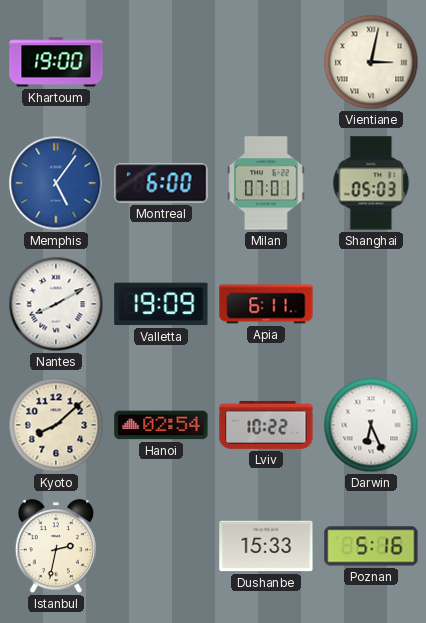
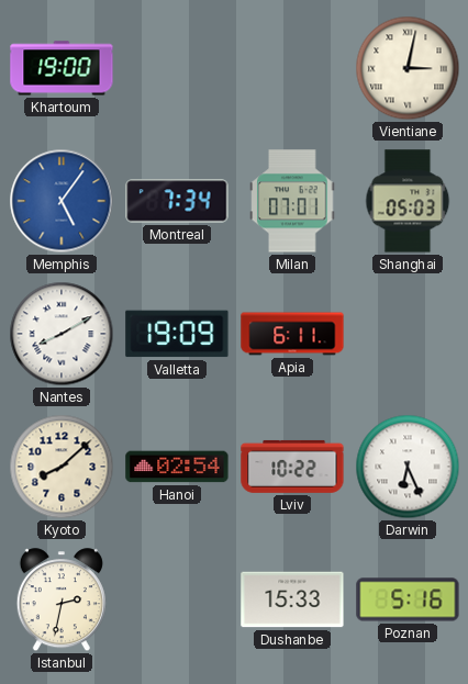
Montreal: 6:00 -> 7:34
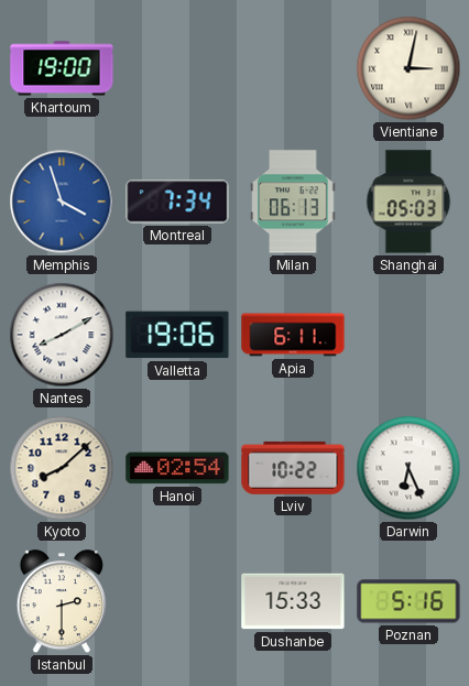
Memphis: 5:06 -> 3:57
Milan: 07:01 -> 06:13
Valletta: 19:09 -> 19:06
Istanbul: 2:32 -> 2:30
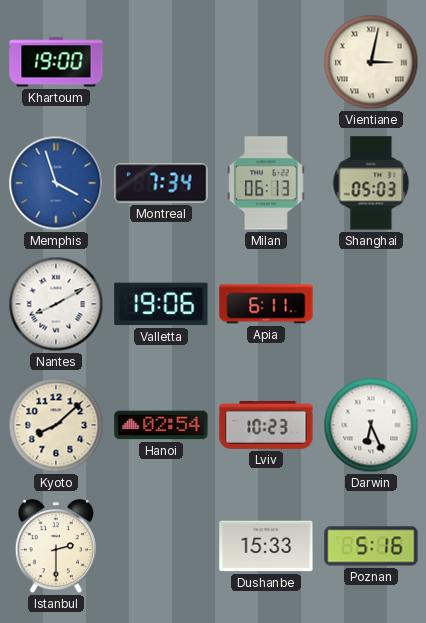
Lviv: 10:22 -> 10:23
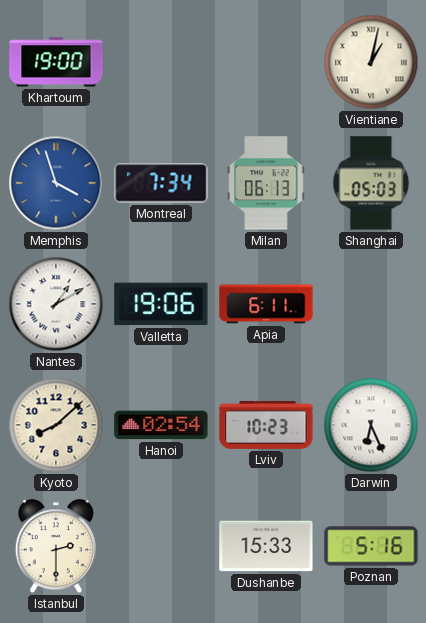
Vientiane: 3:02 -> 1:02
Nantes: 8:10 -> 1:10
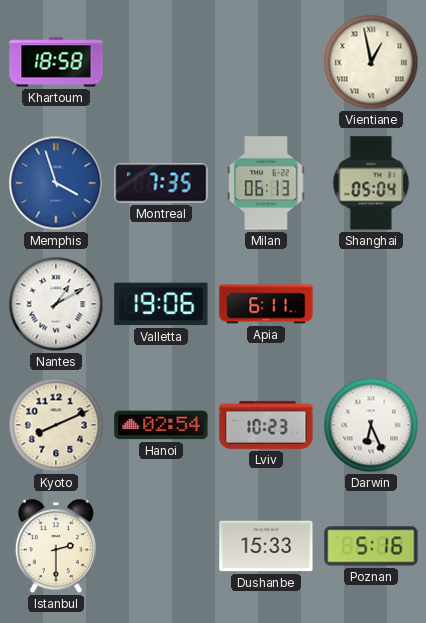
Khartoum: 19:00 -> 18:58
Vientiane: 1:02 -> 12:58
Montreal: 7:34 -> 7:35
Shanghai: 05:03 -> 05:04
Kyoto: 8:08 -> 8:11
